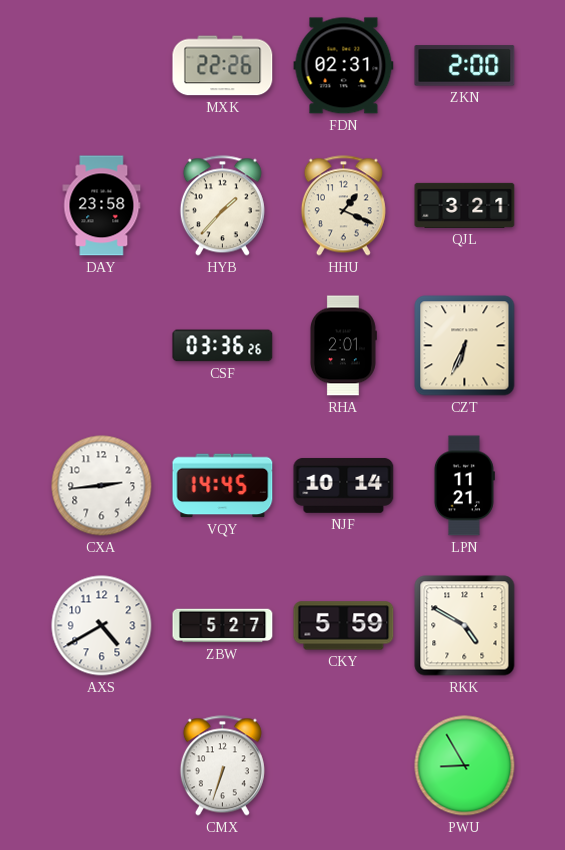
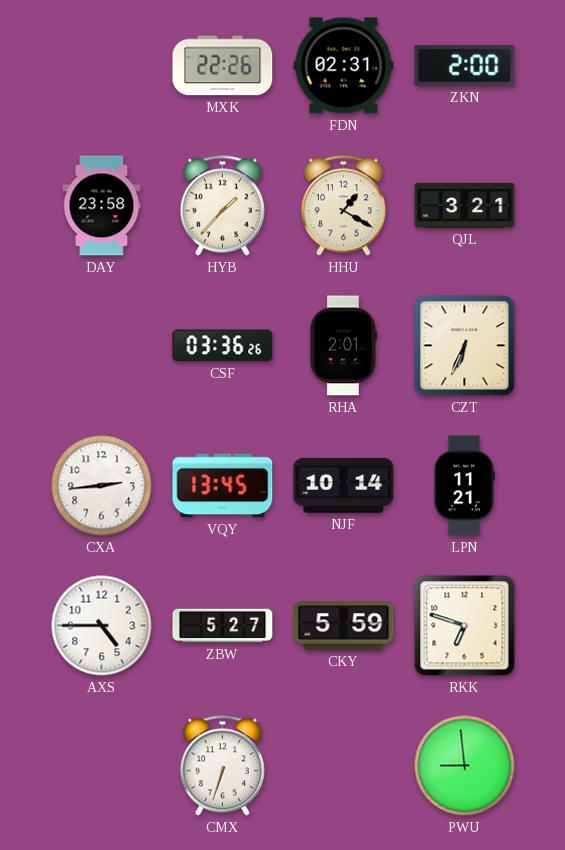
HHU: 1:19 -> 1:20
VQY: 14:45 -> 13:45
AXS: 4:40 -> 4:45
RKK: 4:50 -> 6:48
PWU: 8:55 -> 8:59
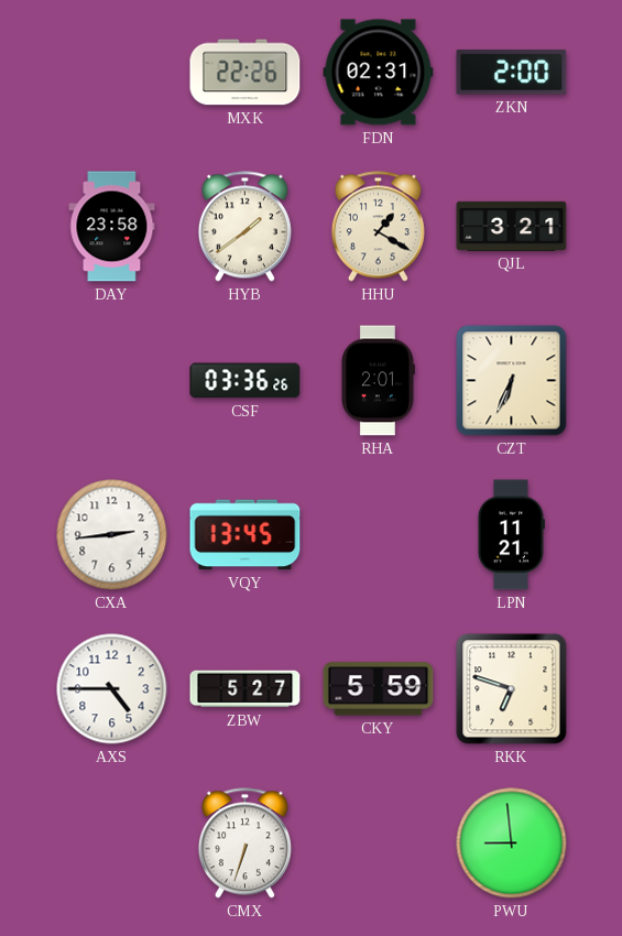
HYB: 1:37 -> 1:39
NJF: 10:14 -> none
